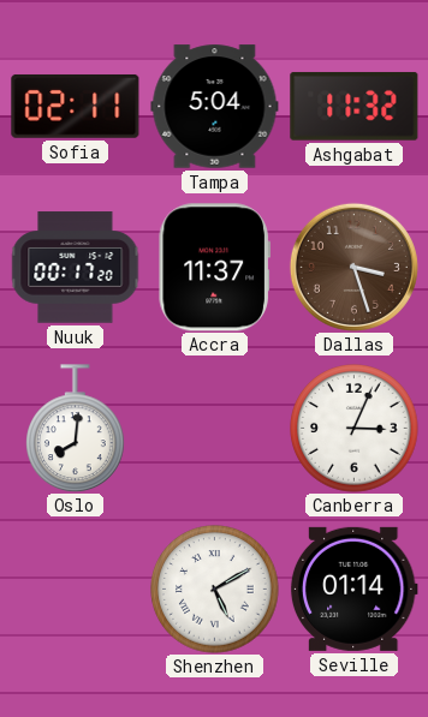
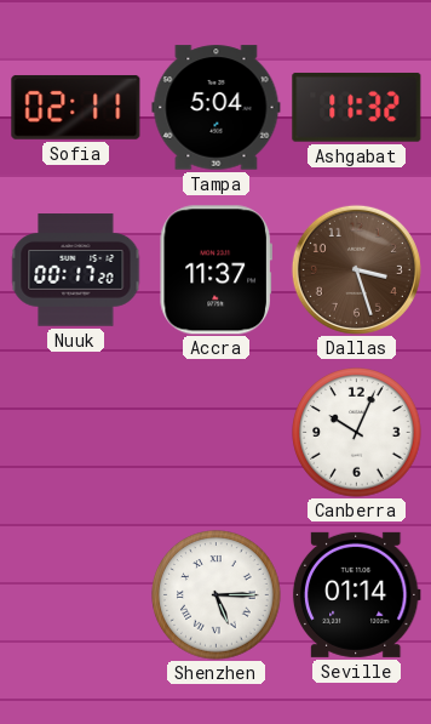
Oslo: 8:01 -> none
Canberra: 3:04 -> 10:04
Shenzhen: 5:10 -> 5:15
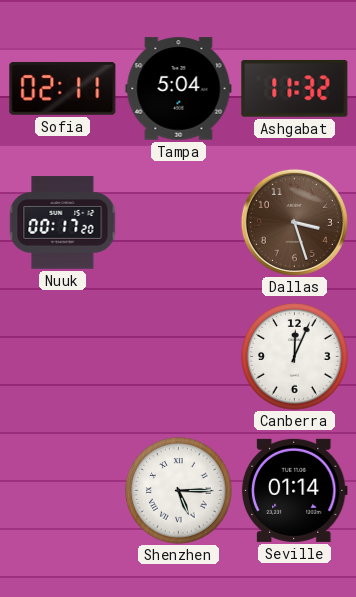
Accra: 11:37 -> none
Canberra: 10:04 -> 12:04
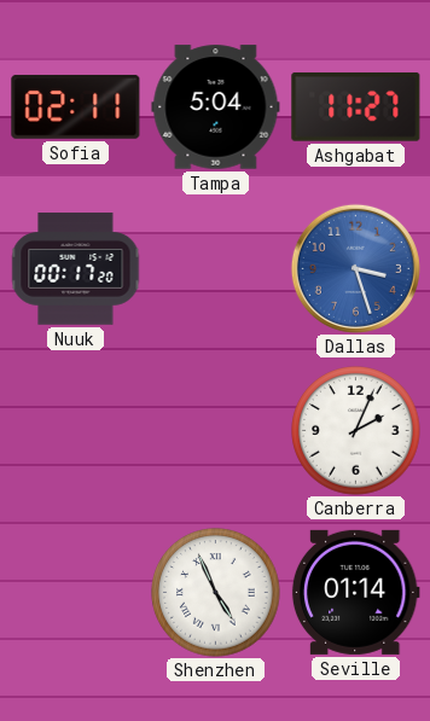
Ashgabat: 11:32 -> 11:27
Dallas dial: brown -> blue
Canberra: 12:04 -> 2:04
Shenzhen: 5:15 -> 4:56
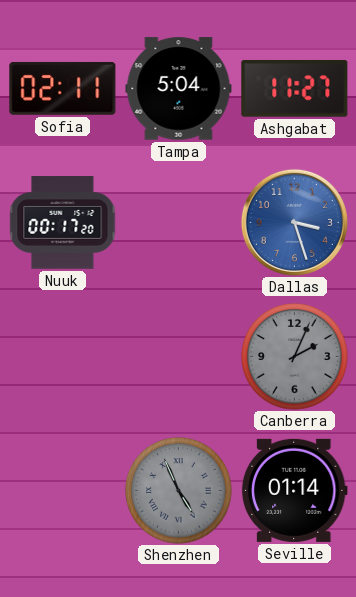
Canberra dial: white -> grey
Shenzhen dial: white -> grey
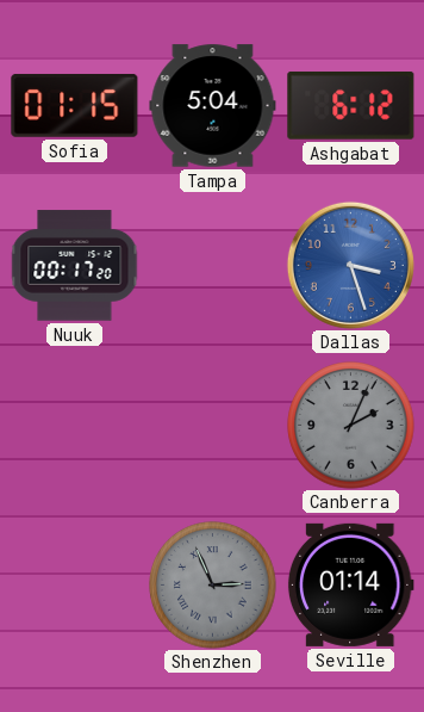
Sofia: 02:11 -> 01:15
Ashgabat: 11:27 -> 6:12
Shenzhen: 4:56 -> 2:56
